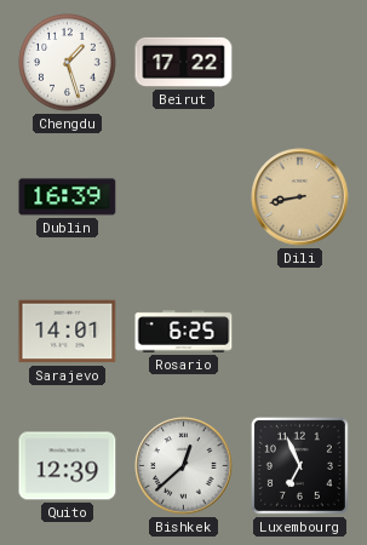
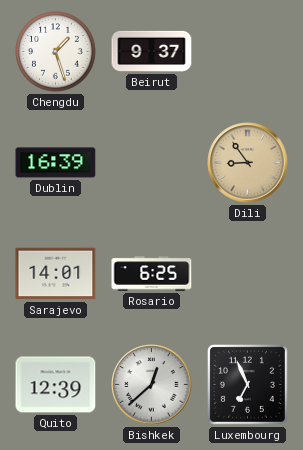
Beirut: 17:22 -> 9:37
Dili: 8:43 -> 8:54
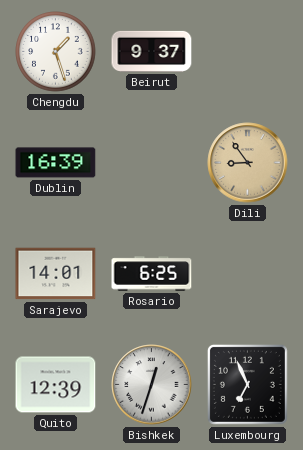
Bishkek: 12:38 -> 12:33
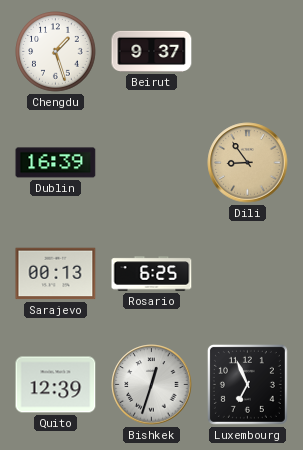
Sarajevo: 14:01 -> 00:13
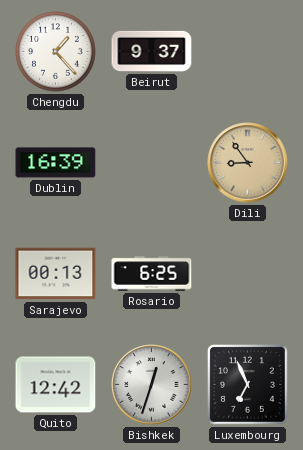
Chengdu: 1:27 -> 1:23
Quito: 12:39 -> 12:42
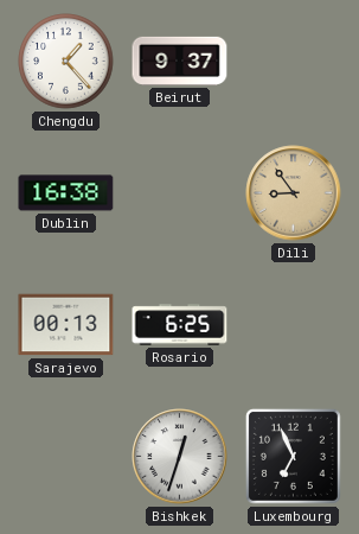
Dublin: 16:39 -> 16:38
Quito: 12:42 -> none
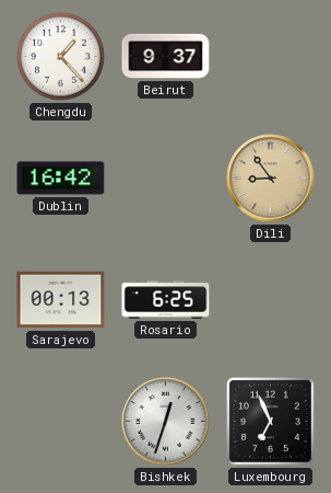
Dublin: 16:38 -> 16:42
